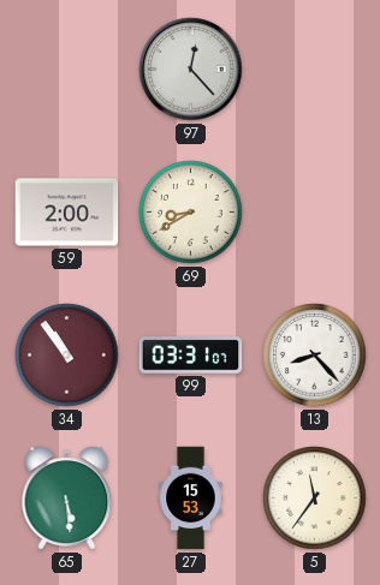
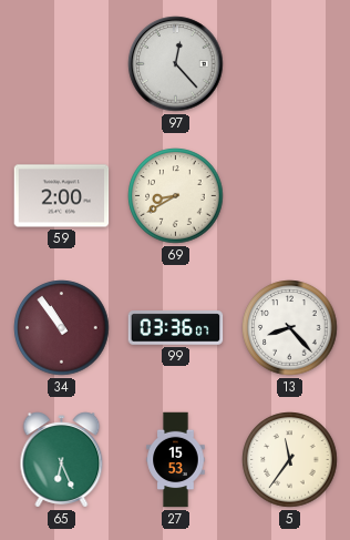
99: 03:31 -> 03:36
65: 5:29 -> 6:26
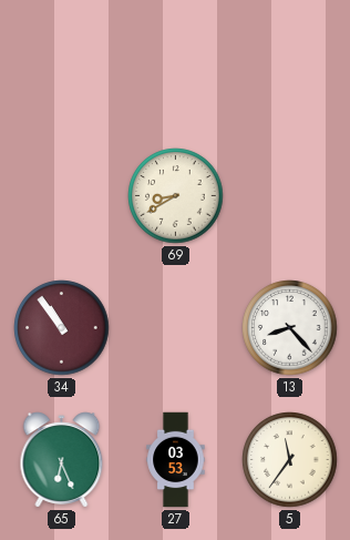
97: 12:23 -> none
59: 2:00 -> none
99: 03:36 -> none
27: 15:53 -> 03:53
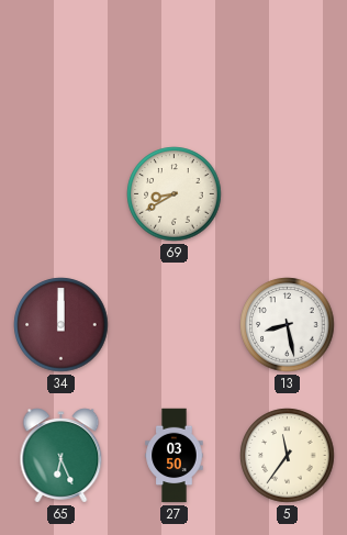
34: 10:54 -> 12:00
13: 8:23 -> 8:28
27: 03:53 -> 03:50
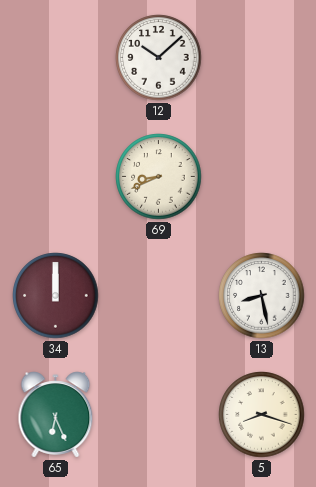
12: none -> 10:08
69: 8:40 -> 8:41
27: 03:50 -> none
5: 11:36 -> 8:18
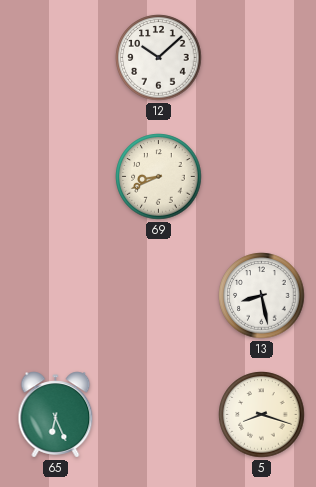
34: 12:00 -> none
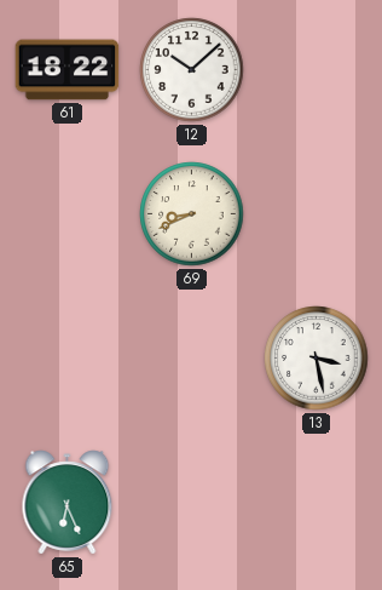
61: none -> 18:22
13: 8:28 -> 3:28
5: 8:18 -> none
